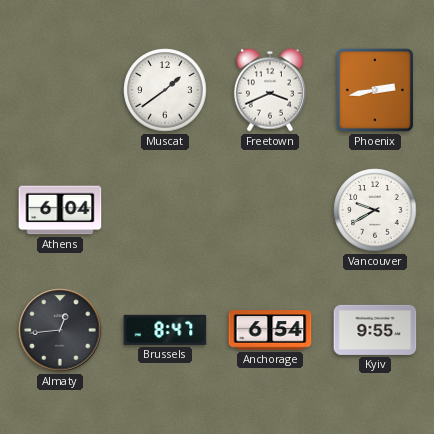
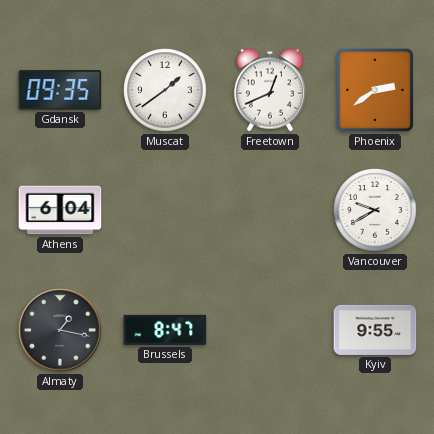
Gdansk: none -> 09:35
Freetown: 3:41 -> 12:41
Phoenix: 2:43 -> 2:39
Almaty: 12:44 -> 1:17
Anchorage: 6:54 -> none
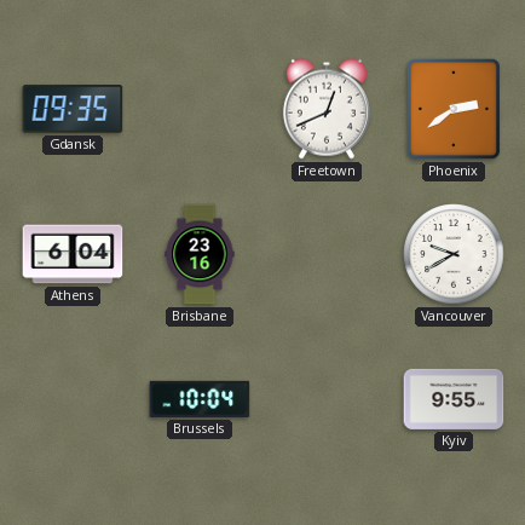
Muscat: 1:39 -> none
Brisbane: none -> 23:16
Almaty: 1:17 -> none
Brussels: 8:47 -> 10:04
